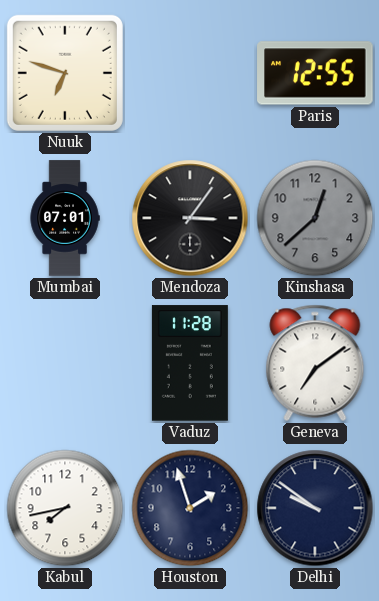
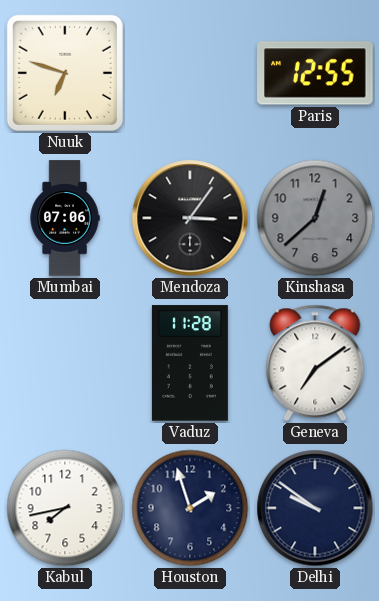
Mumbai: 07:01 -> 07:06
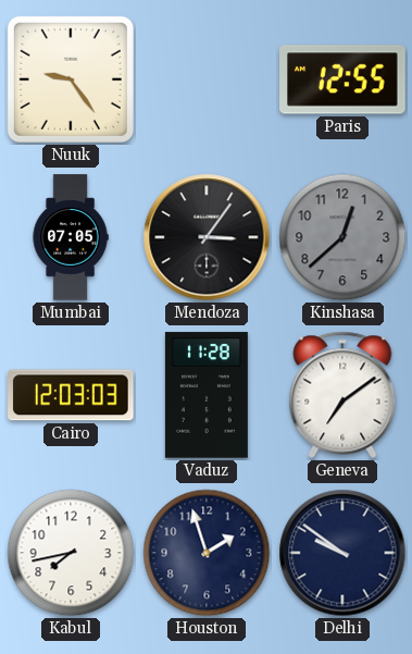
Nuuk: 6:48 -> 9:24
Mumbai: 07:06 -> 07:05
Cairo: none -> 12:03
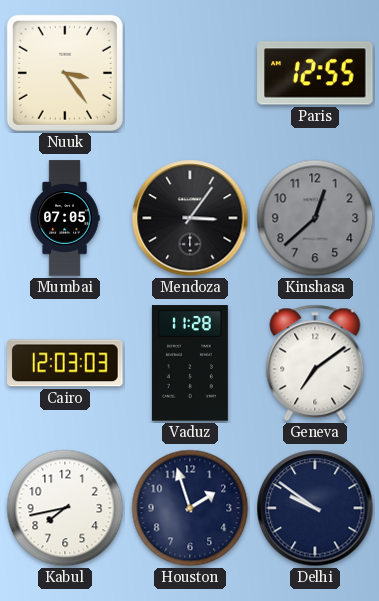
Nuuk: 9:24 -> 3:24
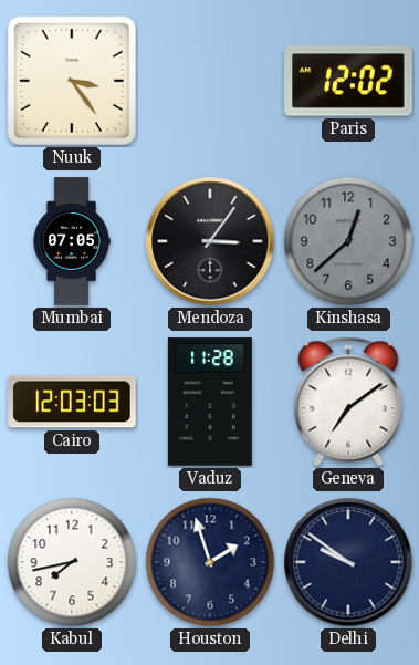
Paris: 12:55 -> 12:02
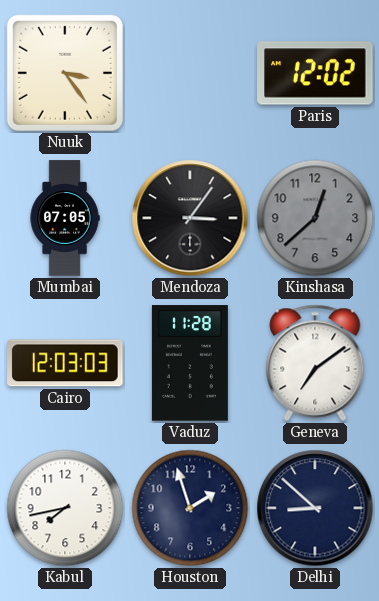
Delhi: 9:51 -> 8:52
